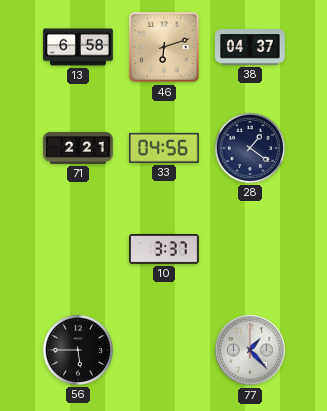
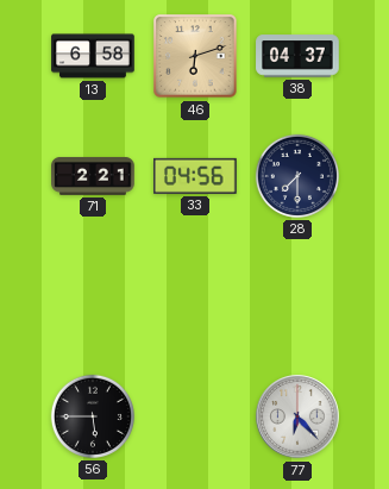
28: 1:21 -> 7:30
10: 3:37 -> none
77: 1:23 -> 6:23
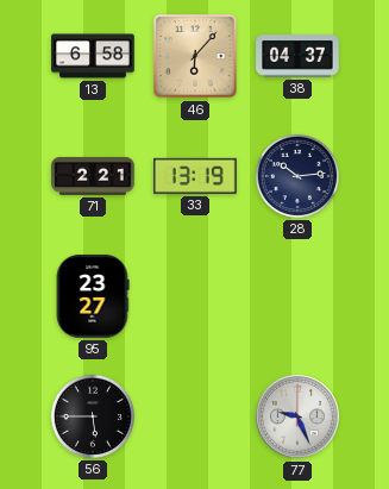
46: 6:12 -> 6:07
33: 04:56 -> 13:19
28: 7:30 -> 10:14
95: none -> 23:27
77: 6:23 -> 9:26
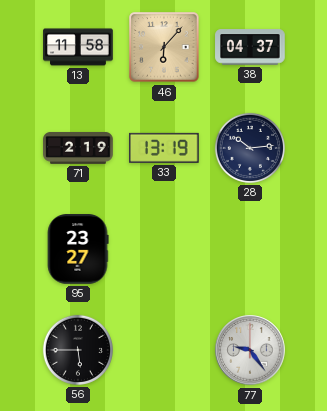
13: 6:58 -> 11:58
71: 2:21 -> 2:19
77: 9:26 -> 9:24
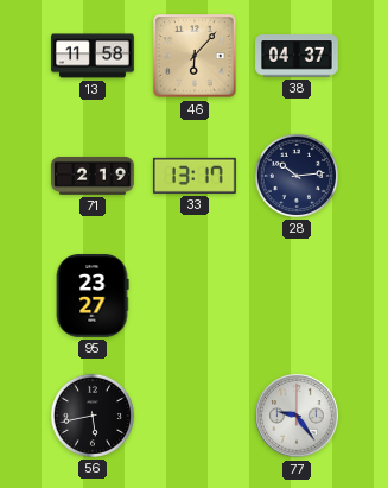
33: 13:19 -> 13:17
56: 5:45 -> 5:43
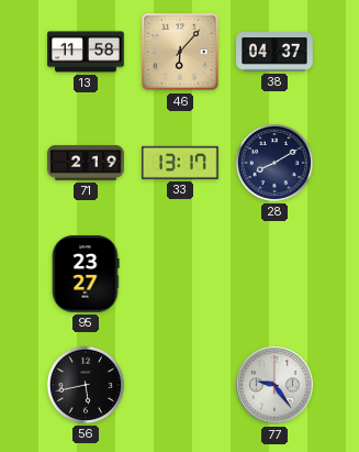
28: 10:14 -> 8:10
